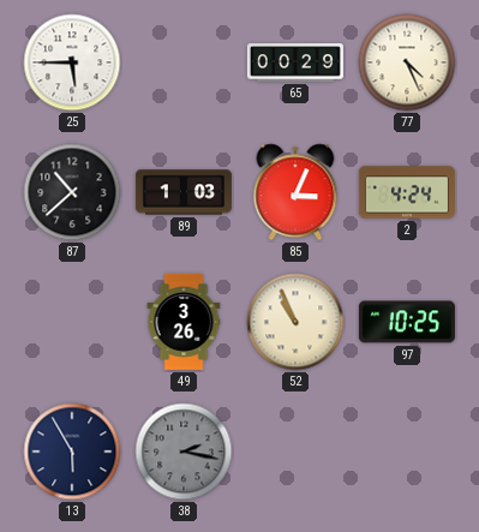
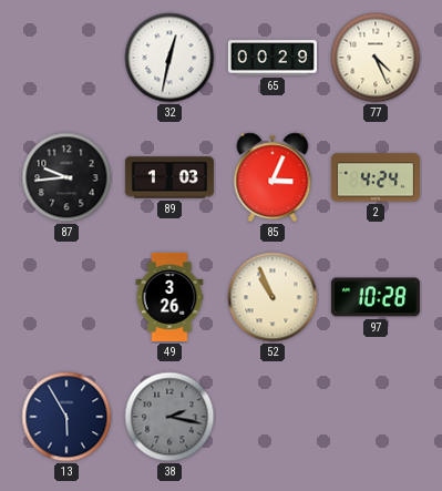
25: 5:45 -> none
32: none -> 12:32
87: 10:38 -> 9:44
97: 10:25 -> 10:28
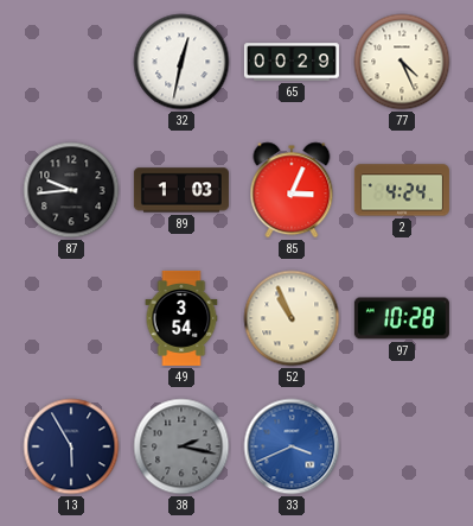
49: 3:26 -> 3:54
33: none -> 3:41
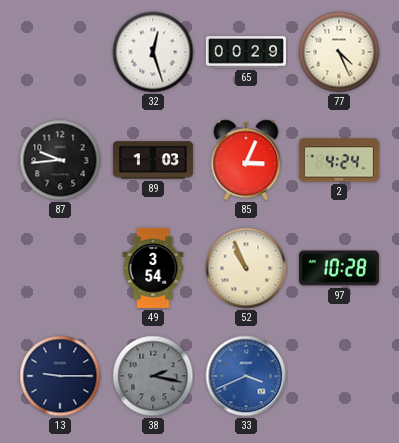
32: 12:32 -> 12:27
13: 5:55 -> 9:15
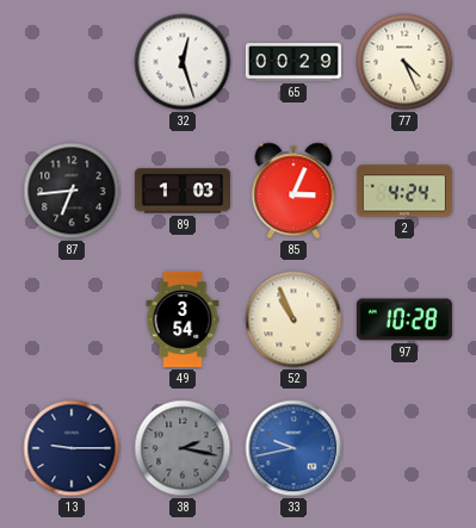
87: 9:44 -> 6:44
33: 3:41 -> 9:43
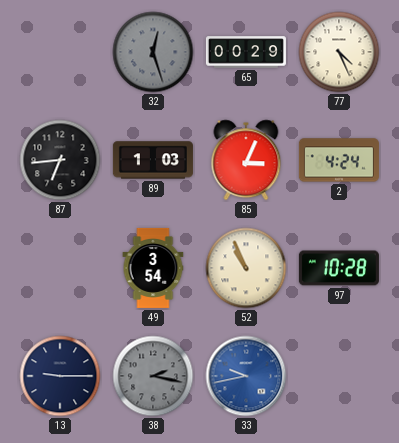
32 dial: white -> grey
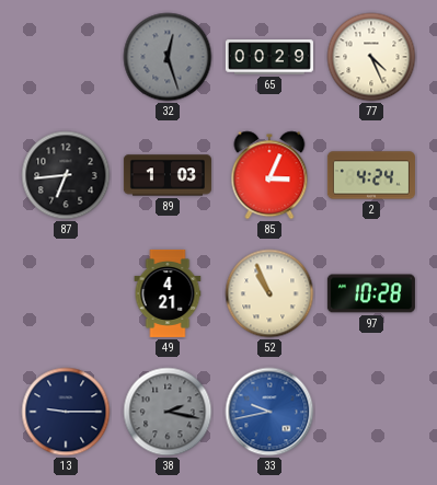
49: 3:54 -> 4:21
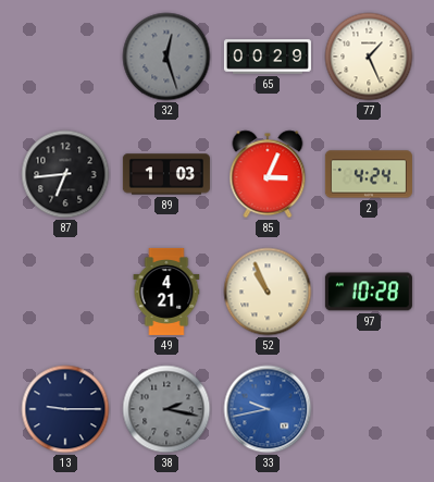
77: 4:26 -> 1:26
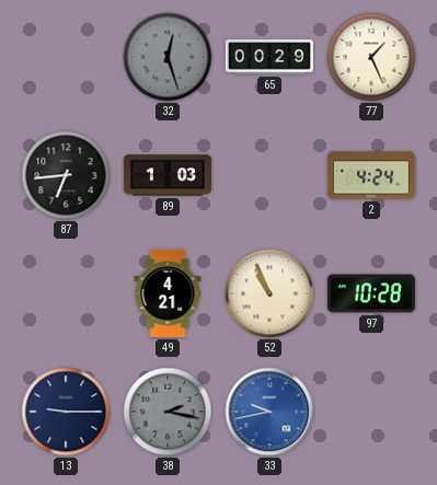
85: 3:04 -> none
